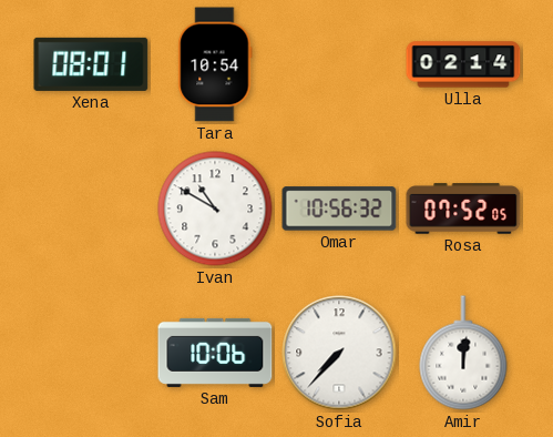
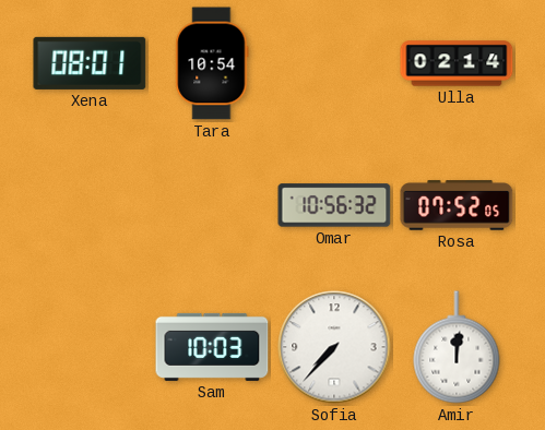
Ivan: 10:50 -> none
Sam: 10:06 -> 10:03
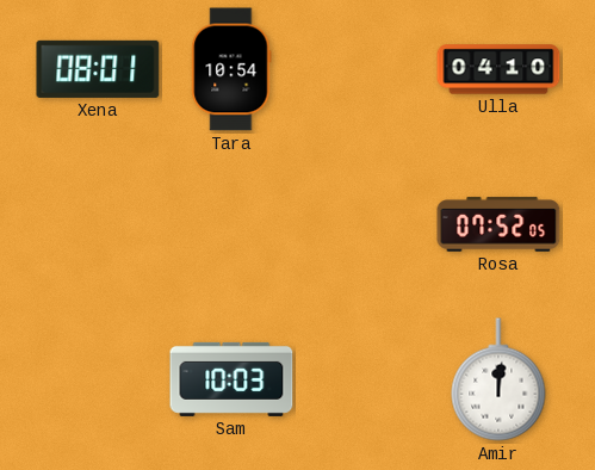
Ulla: 02:14 -> 04:10
Omar: 10:56 -> none
Sofia: 7:37 -> none
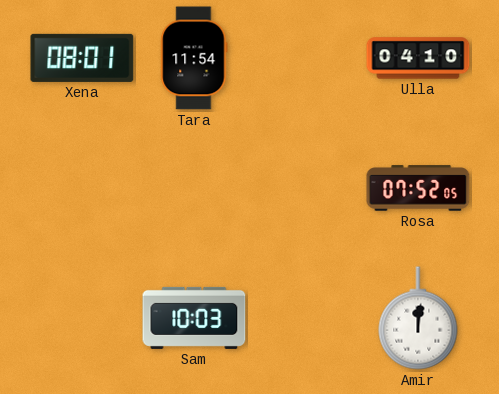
Tara: 10:54 -> 11:54
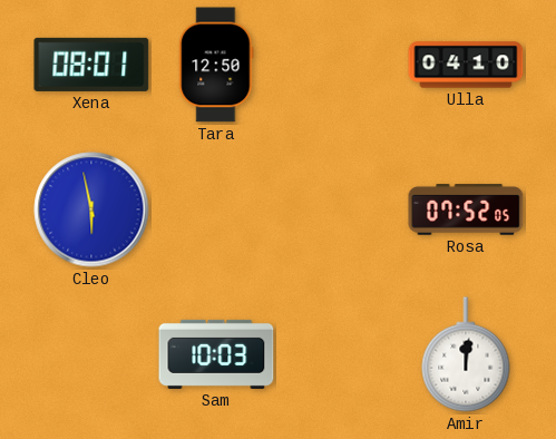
Tara: 11:54 -> 12:50
Cleo: none -> 5:58
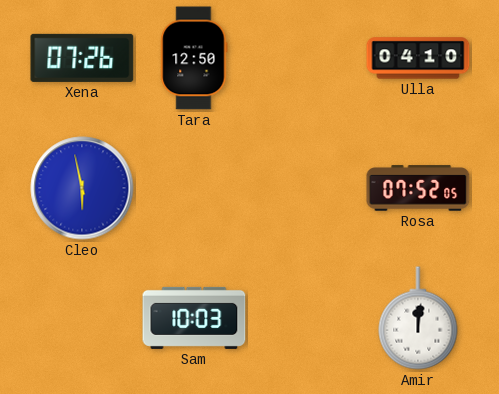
Xena: 08:01 -> 07:26
